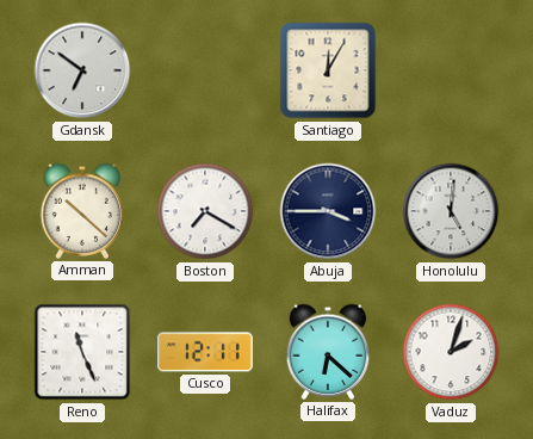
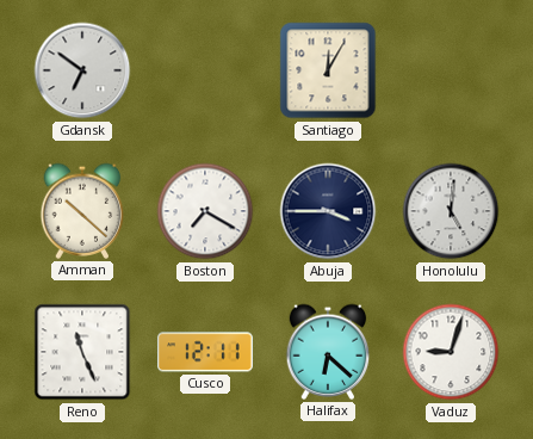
Vaduz: 2:03 -> 9:03
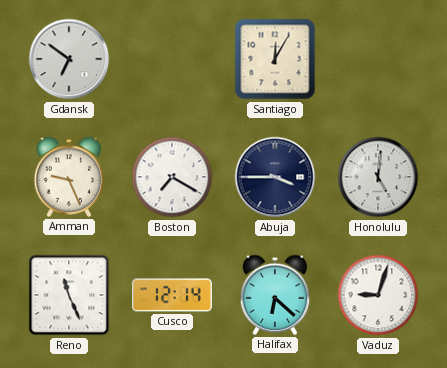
Amman: 10:22 -> 9:26
Cusco: 12:11 -> 12:14
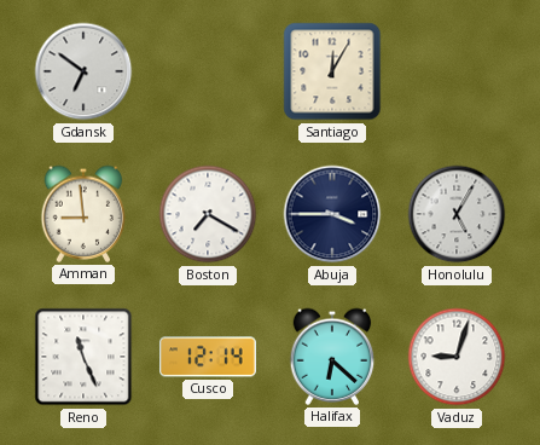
Amman: 9:26 -> 8:59
Honolulu: 5:01 -> 5:05
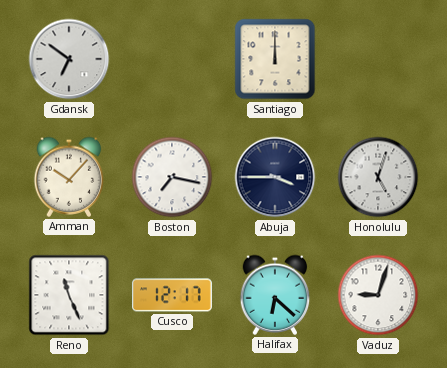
Santiago: 12:05 -> 12:00
Amman: 8:59 -> 10:07
Boston: 7:20 -> 7:17
Honolulu: 5:05 -> 5:03
Cusco: 12:14 -> 12:17
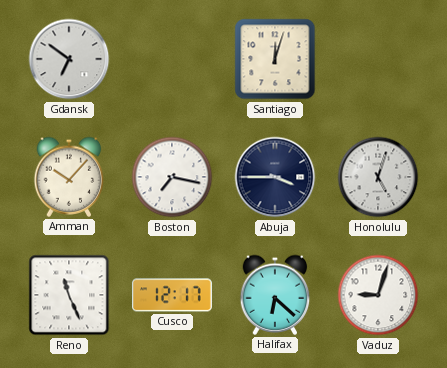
Santiago: 12:00 -> 12:03
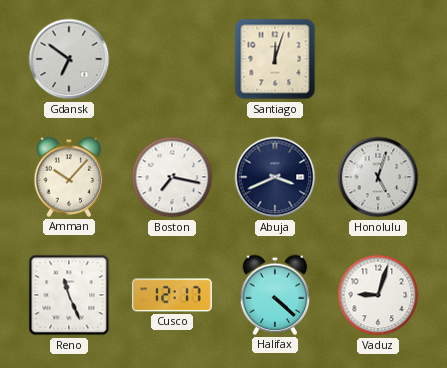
Abuja: 3:45 -> 3:41
Halifax: 6:22 -> 4:22
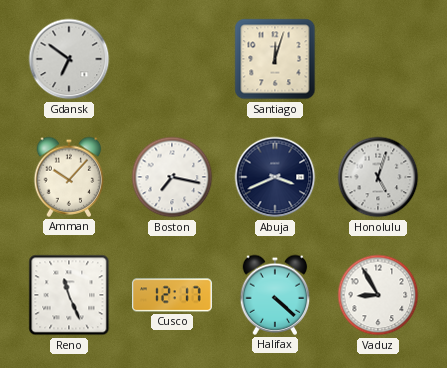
Vaduz: 9:03 -> 8:55
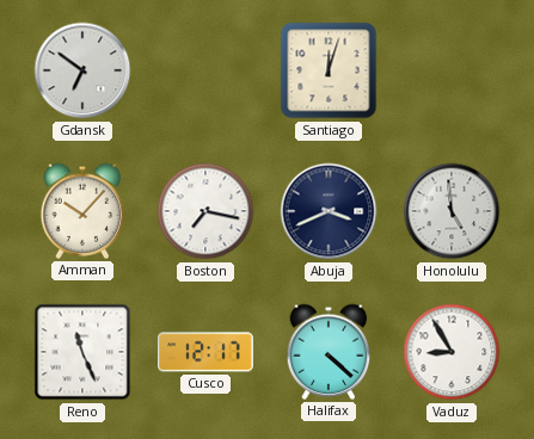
Honolulu: 5:03 -> 4:59
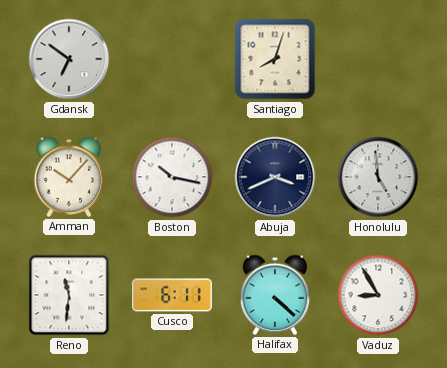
Santiago: 12:03 -> 8:03
Boston: 7:17 -> 10:17
Reno: 11:26 -> 11:31
Cusco: 12:17 -> 6:11
